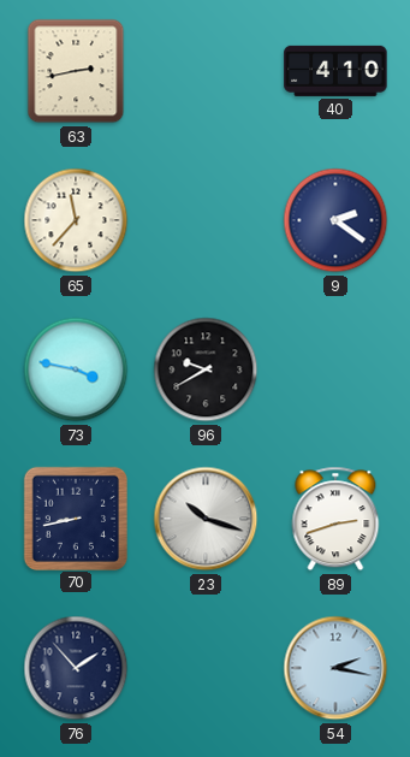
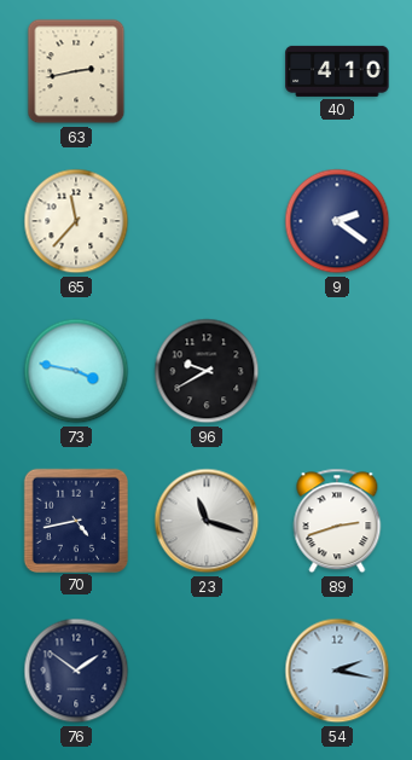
70: 8:43 -> 4:43
23: 10:18 -> 11:18
76: 1:53 -> 1:51
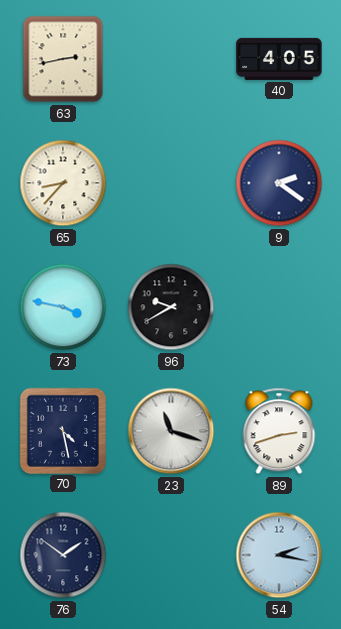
40: 4:10 -> 4:05
65: 11:37 -> 8:37
70: 4:43 -> 4:28
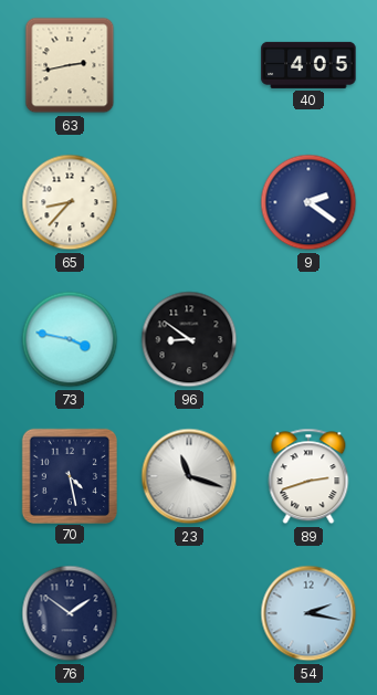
96: 9:40 -> 8:51
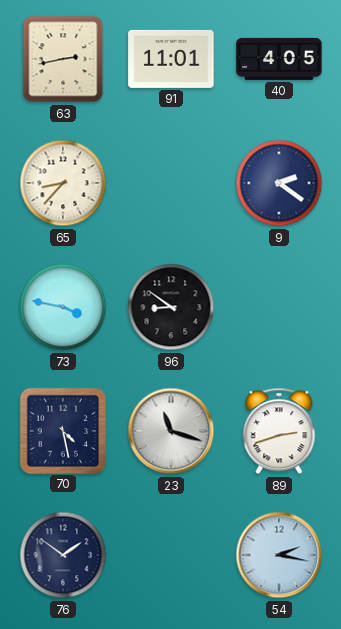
91: none -> 11:01
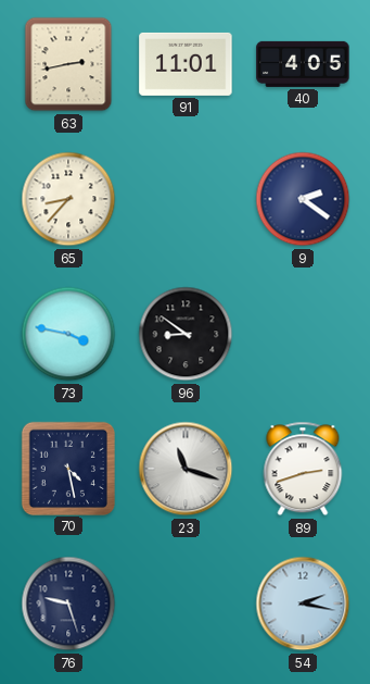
76: 1:51 -> 9:27
